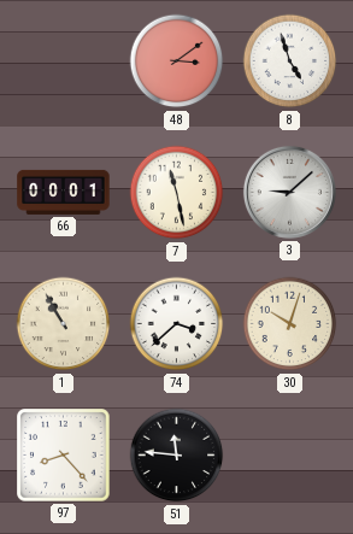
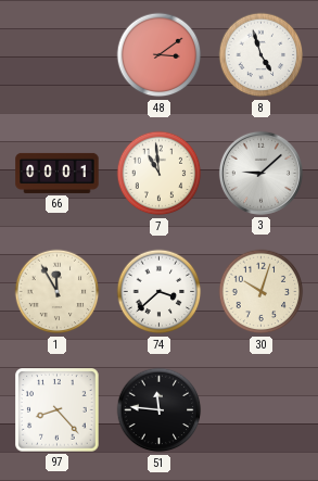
7: 11:28 -> 10:59
1: 10:55 -> 11:55
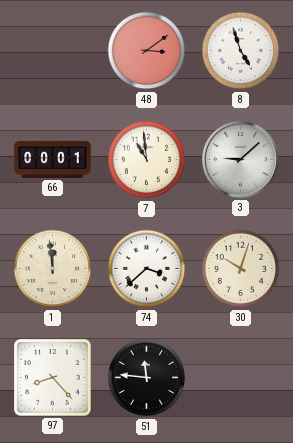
1: 11:55 -> 11:59
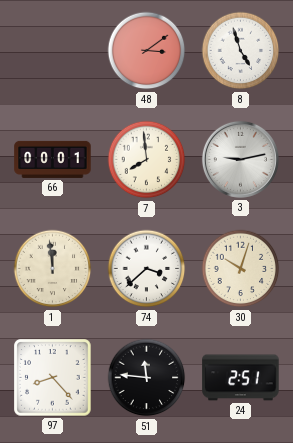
7: 10:59 -> 7:59
3: 9:08 -> 9:13
24: none -> 2:51
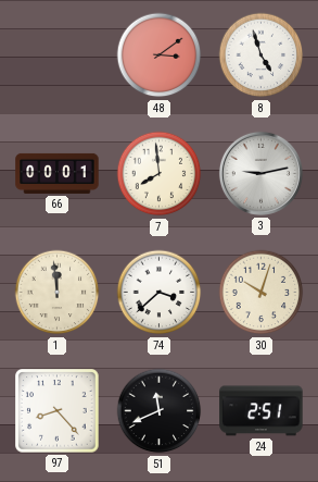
51: 11:46 -> 11:41
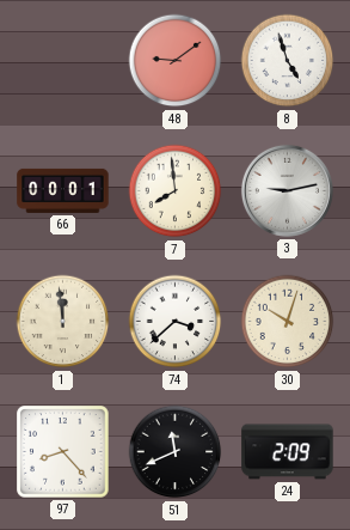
48: 3:09 -> 9:09
24: 2:51 -> 2:09
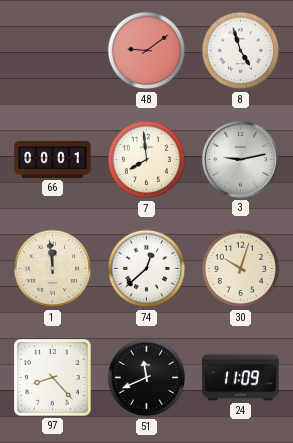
74: 3:38 -> 12:38
24: 2:09 -> 11:09
